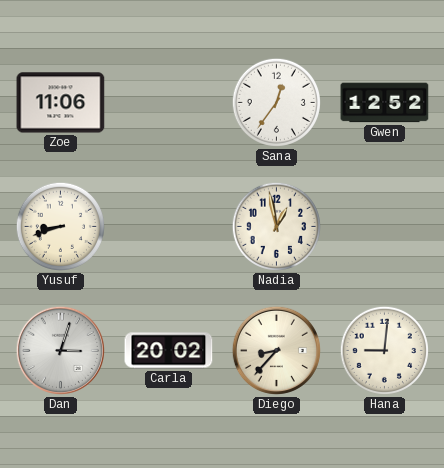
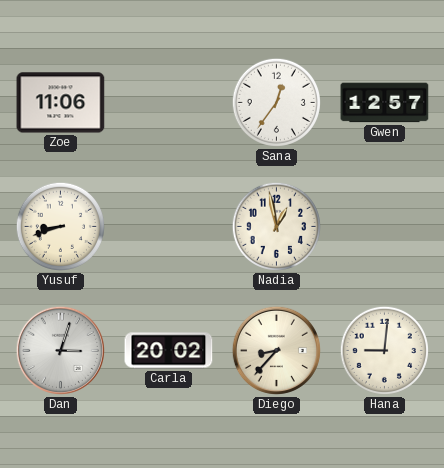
Gwen: 12:52 -> 12:57
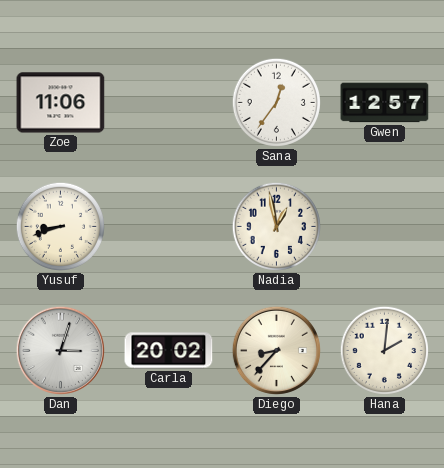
Hana: 9:01 -> 2:01
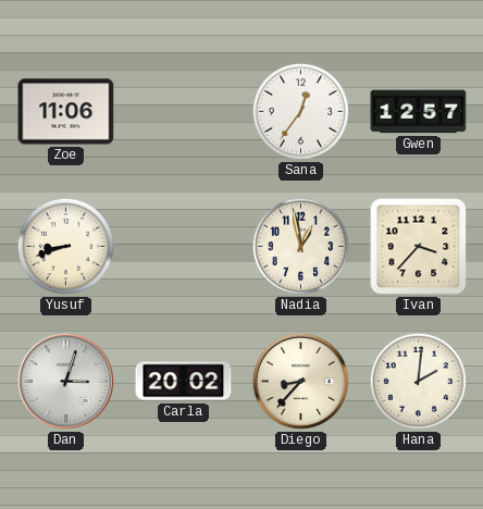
Ivan: none -> 3:37
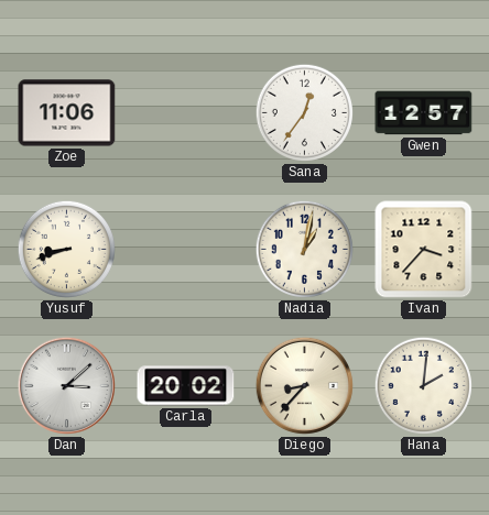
Nadia: 12:58 -> 1:02
Dan: 3:03 -> 3:08
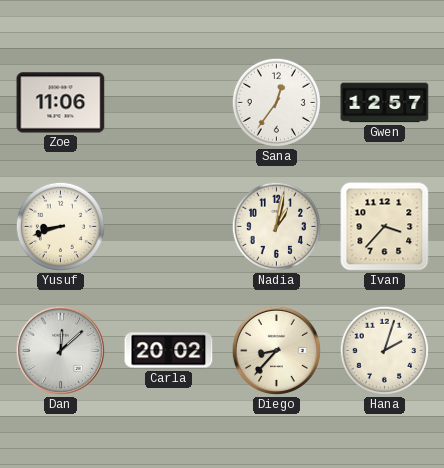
Dan: 3:08 -> 12:08
Hana: 2:01 -> 2:03
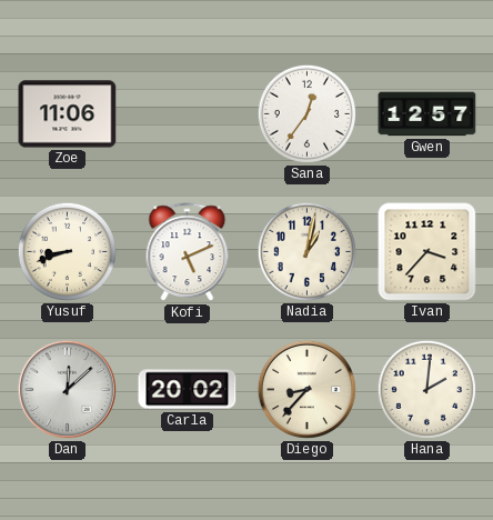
Kofi: none -> 5:11
Hana: 2:03 -> 2:01
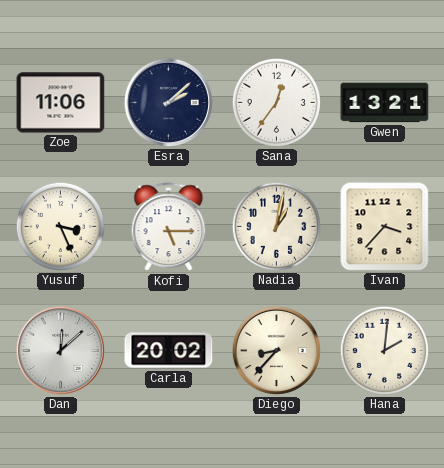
Esra: none -> 2:08
Gwen: 12:57 -> 13:21
Yusuf: 8:42 -> 3:26
Kofi: 5:11 -> 5:15
